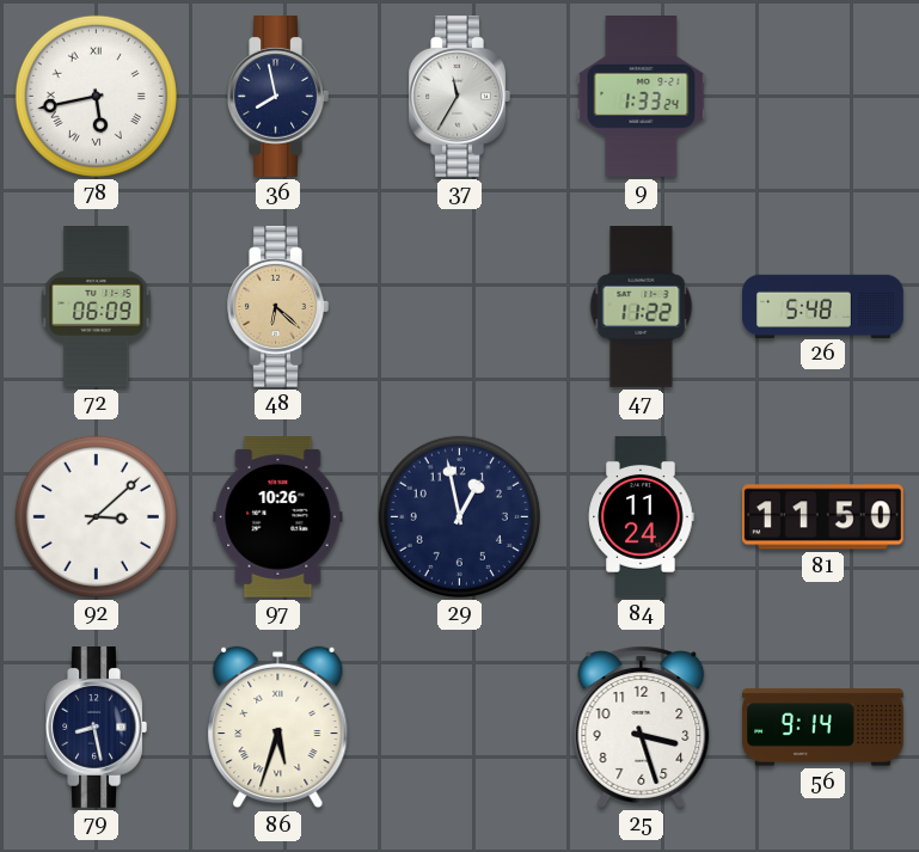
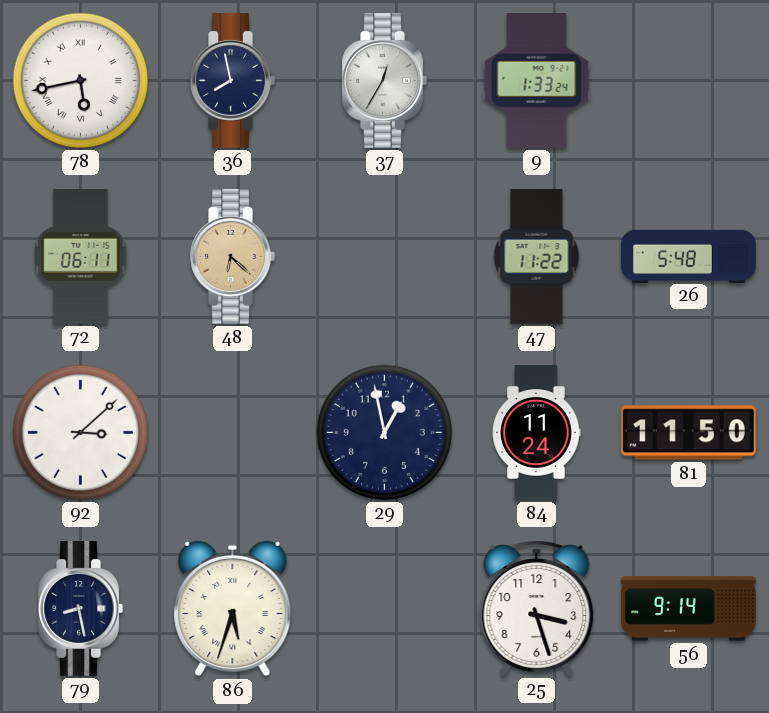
37: 11:35 -> 12:35
72: 06:09 -> 06:11
97: 10:26 -> none
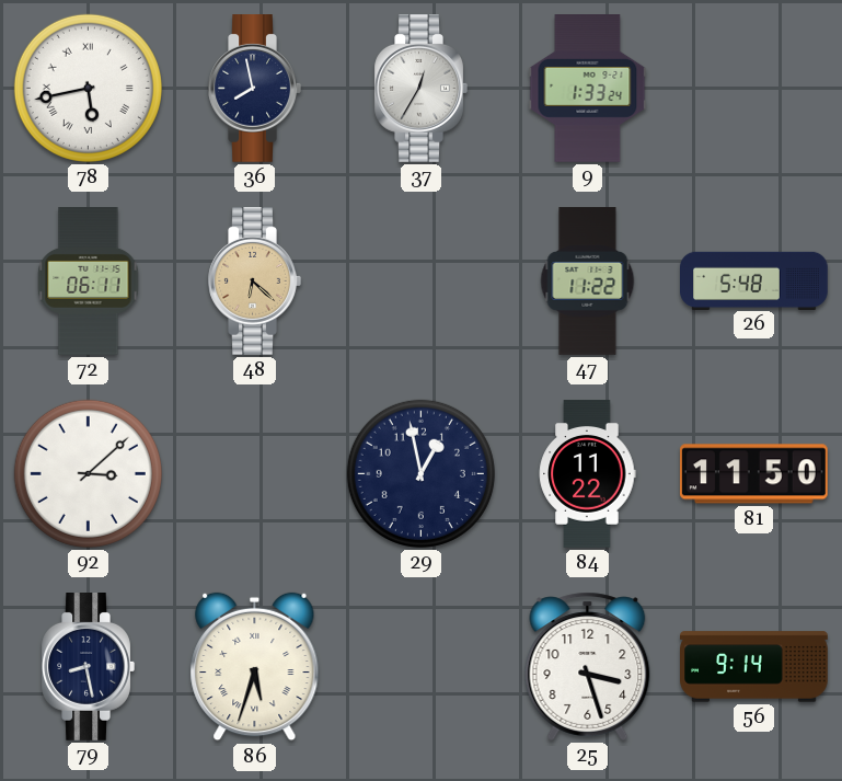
84: 11:24 -> 11:22
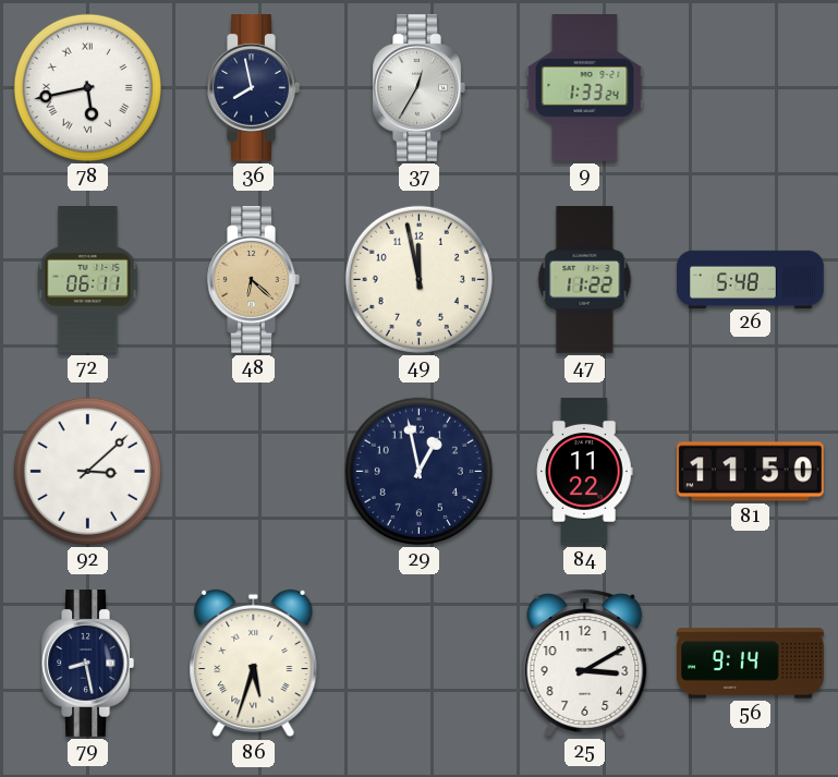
49: none -> 11:58
25: 3:27 -> 3:10
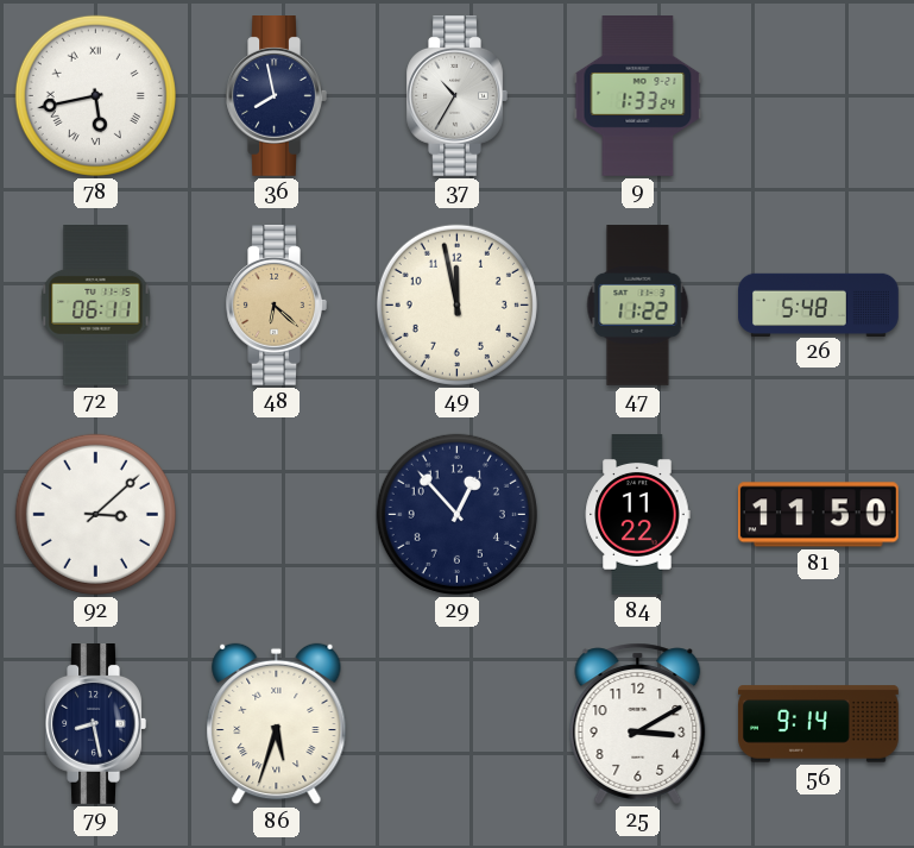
37: 12:35 -> 10:35
29: 12:58 -> 12:53
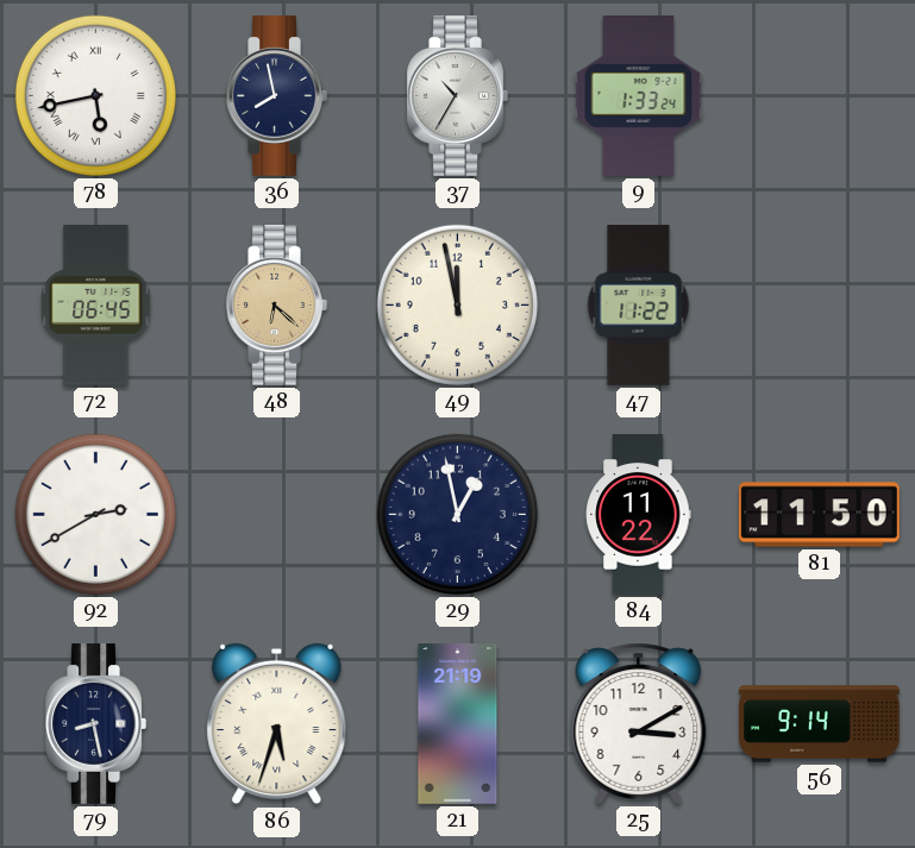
72: 06:11 -> 06:45
26: 5:48 -> none
92: 3:08 -> 2:40
29: 12:53 -> 12:58
21: none -> 21:19
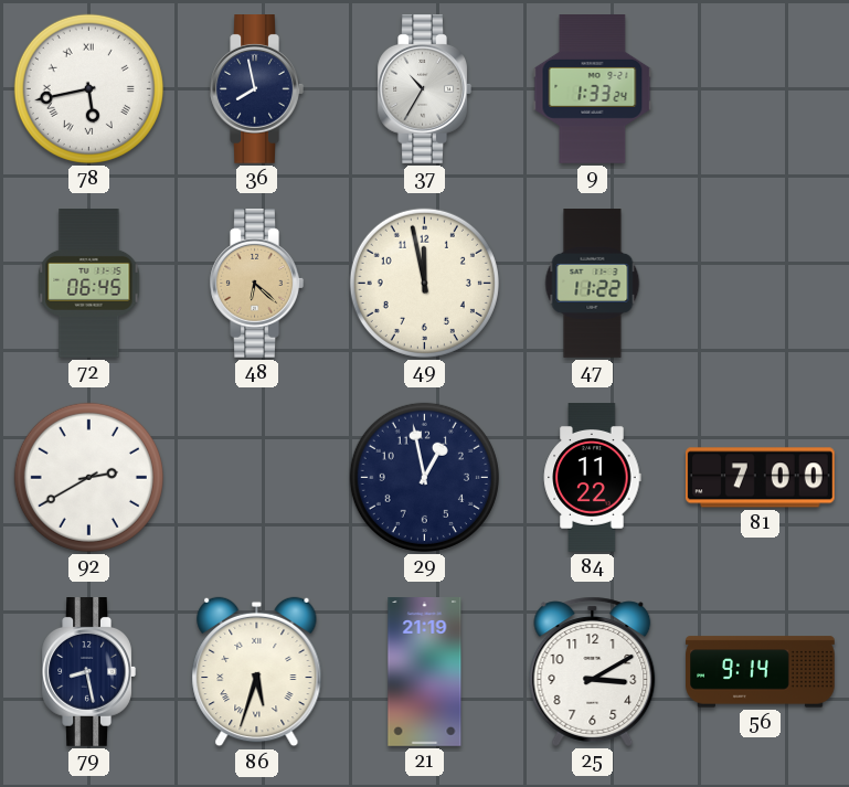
81: 11:50 -> 7:00
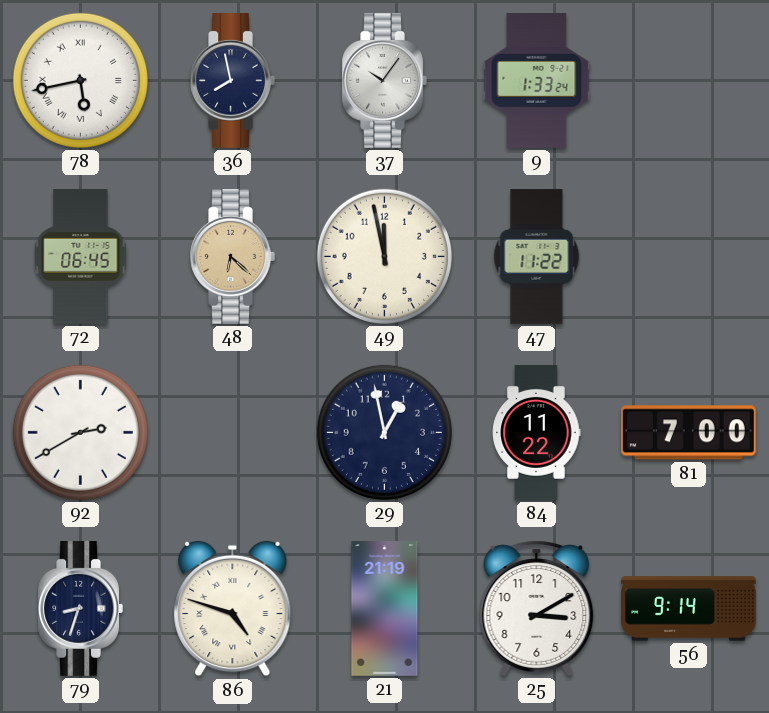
37: 10:35 -> 10:06
79: 8:28 -> 8:33
86: 5:33 -> 4:48
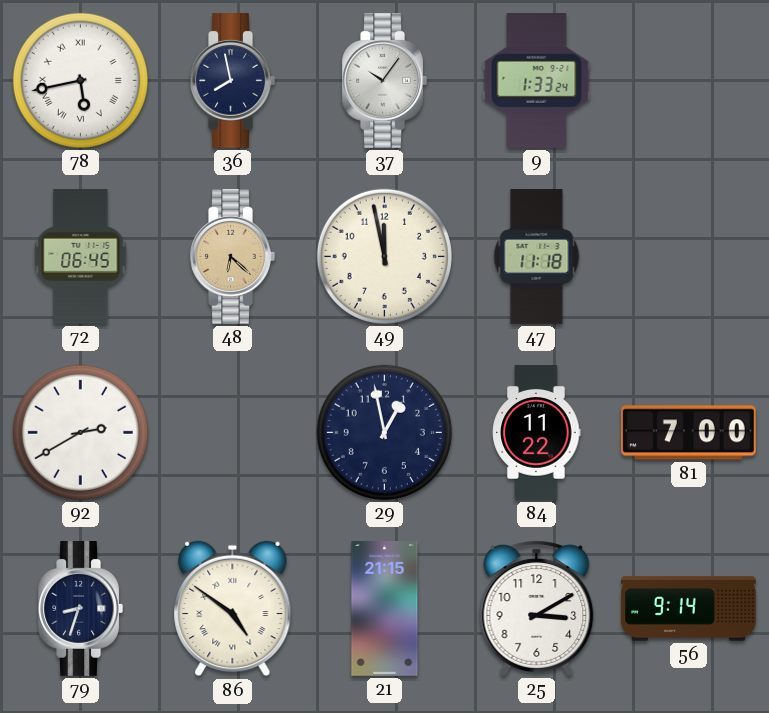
47: 11:22 -> 11:18
86: 4:48 -> 4:51
21: 21:19 -> 21:15
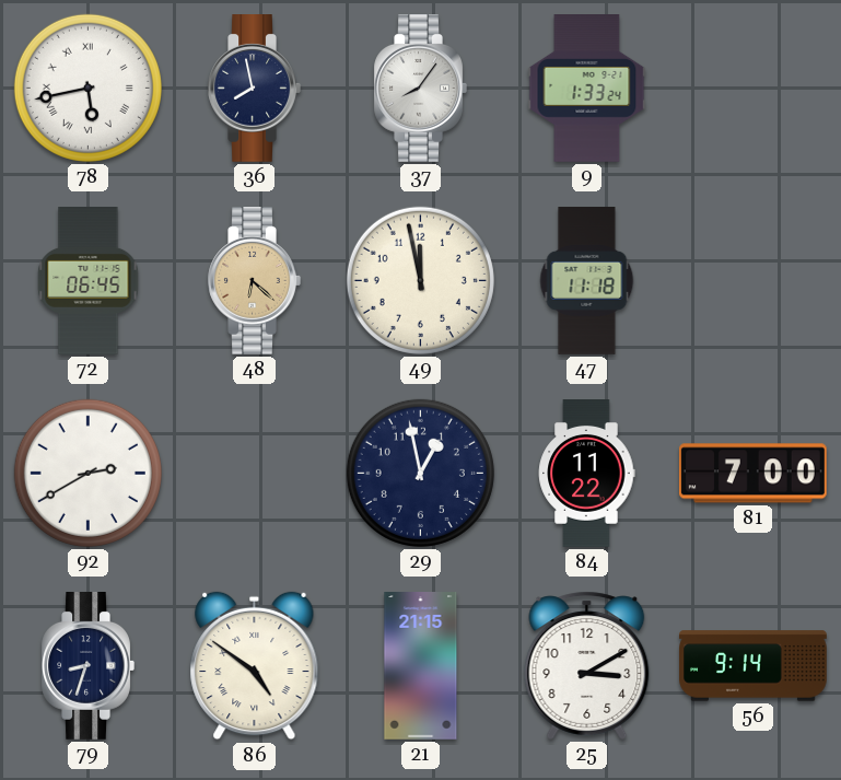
37: 10:06 -> 8:06
